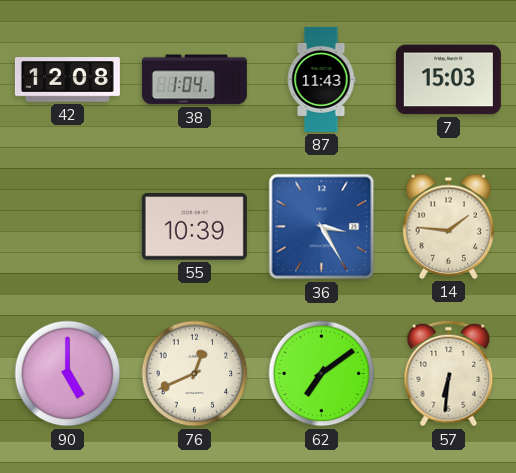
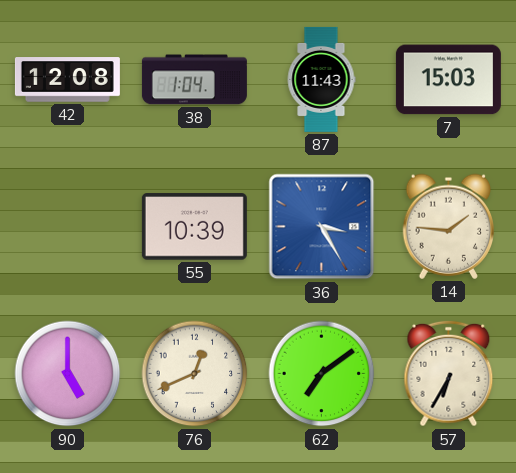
57: 6:31 -> 6:35
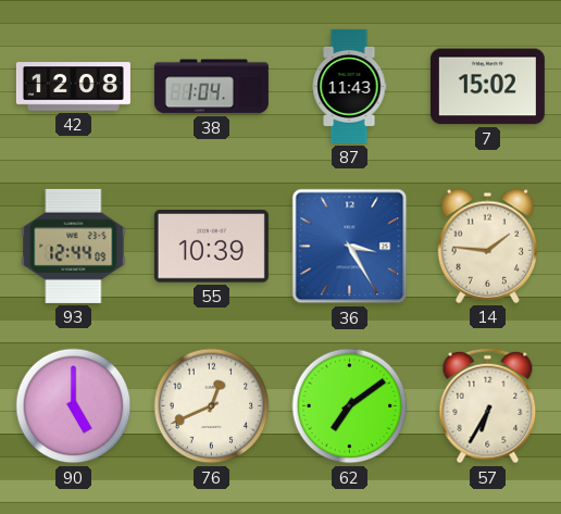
7: 15:03 -> 15:02
93: none -> 12:44
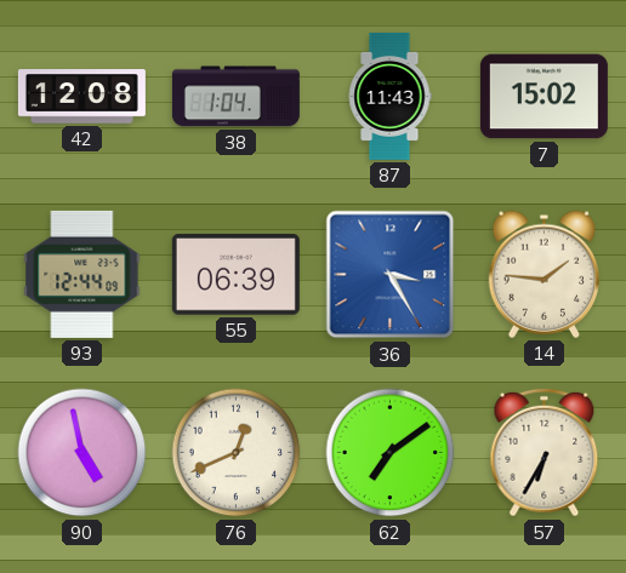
55: 10:39 -> 06:39
90: 5:00 -> 4:58
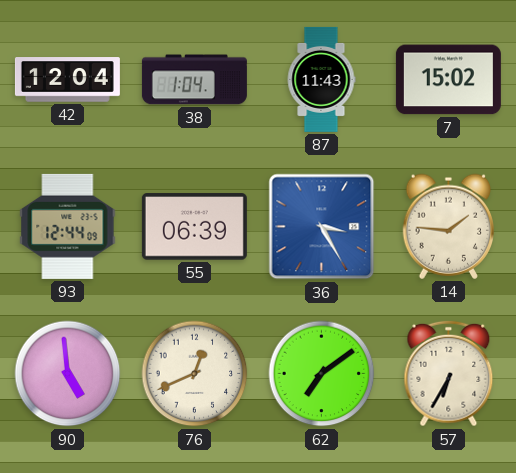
42: 12:08 -> 12:04
90: 4:58 -> 4:59
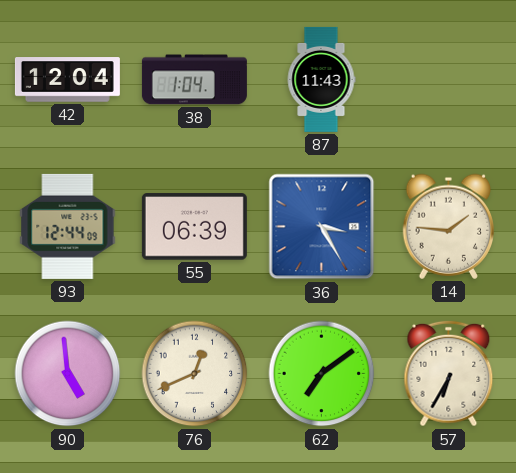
7: 15:02 -> none
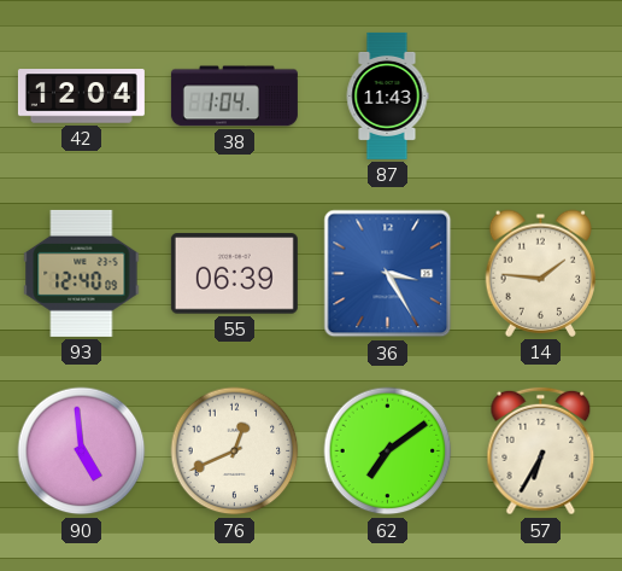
93: 12:44 -> 12:40
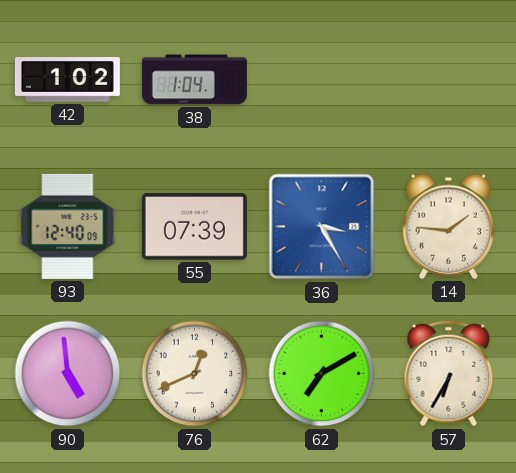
42: 12:04 -> 1:02
87: 11:43 -> none
55: 06:39 -> 07:39
62: 7:09 -> 7:10
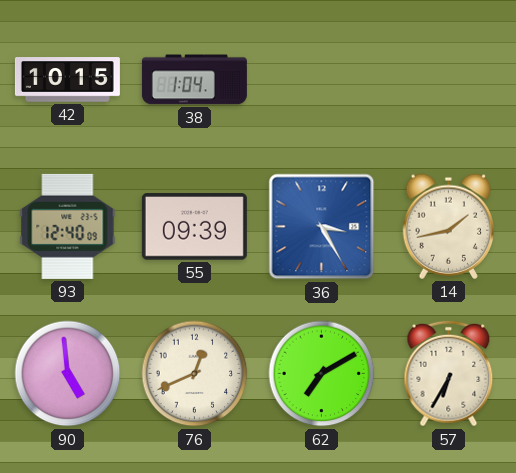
42: 1:02 -> 10:15
55: 07:39 -> 09:39
14: 1:46 -> 1:43
